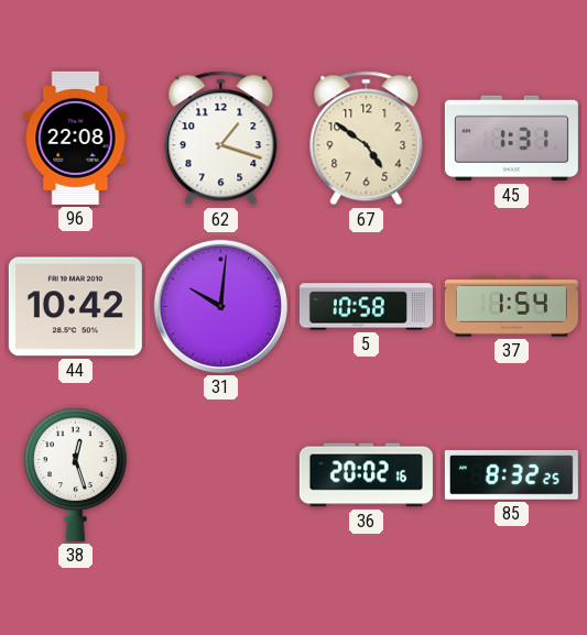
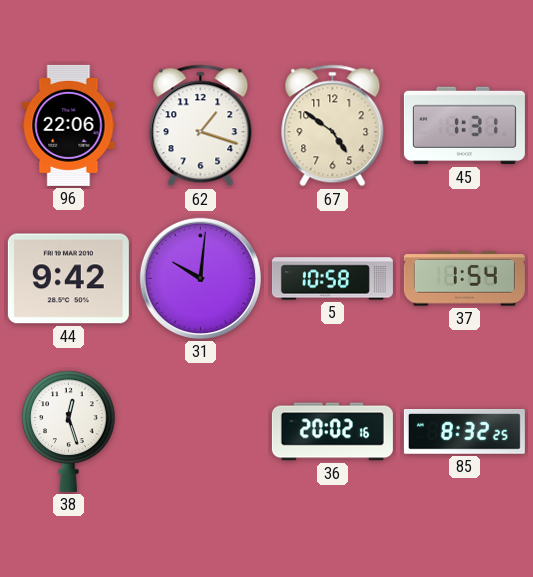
96: 22:08 -> 22:06
44: 10:42 -> 9:42
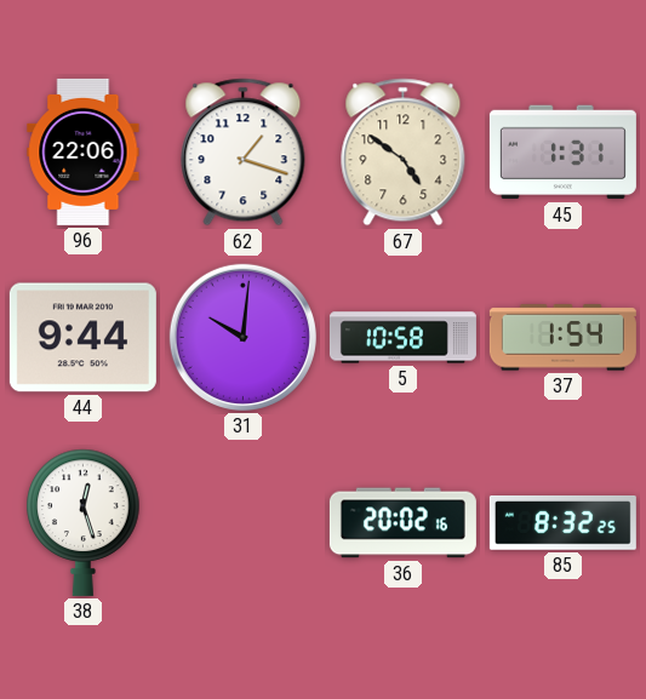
44: 9:42 -> 9:44
